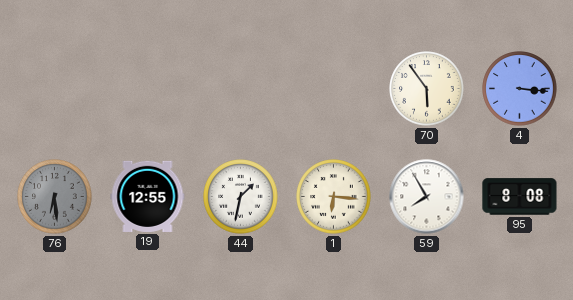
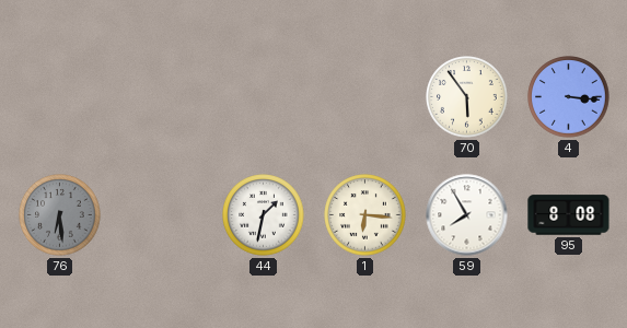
19: 12:55 -> none
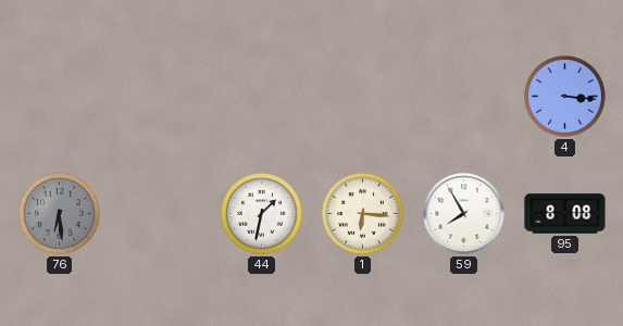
70: 5:54 -> none
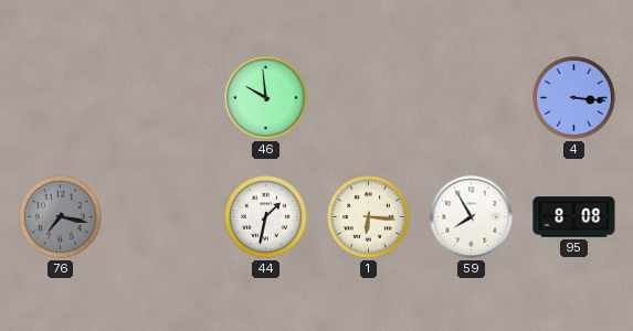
46: none -> 9:59
76: 6:29 -> 7:17
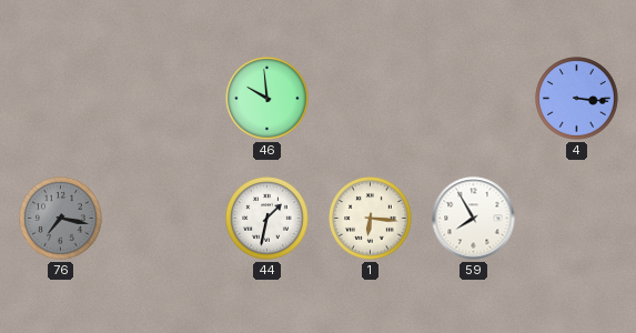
95: 8:08 -> none
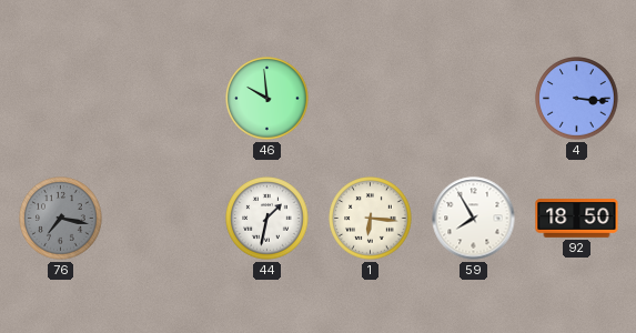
92: none -> 18:50
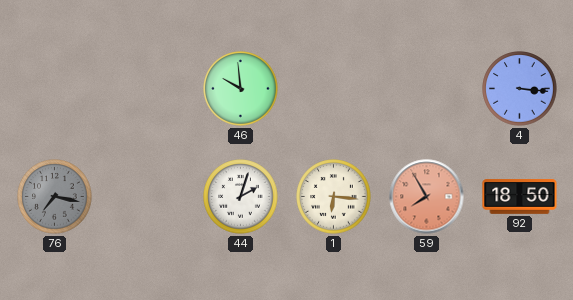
44: 1:32 -> 2:03
59 dial: white -> salmon
